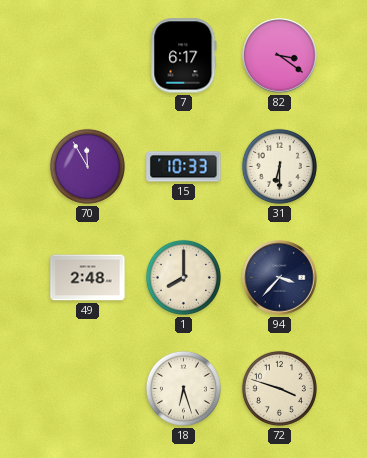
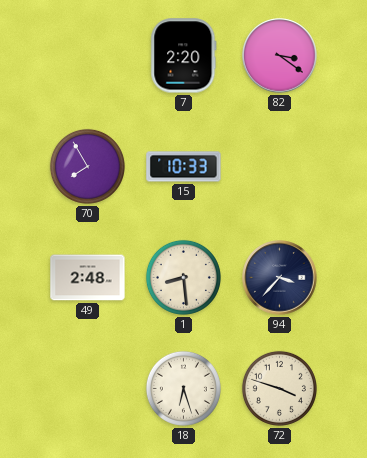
7: 6:17 -> 2:20
70: 11:55 -> 7:55
31: 6:30 -> none
1: 8:00 -> 8:29
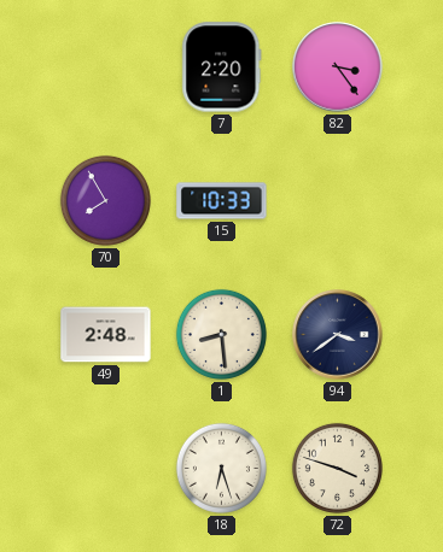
82: 3:21 -> 3:24
94: 3:37 -> 3:39
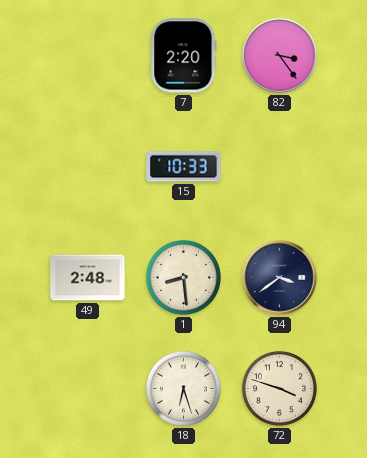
70: 7:55 -> none
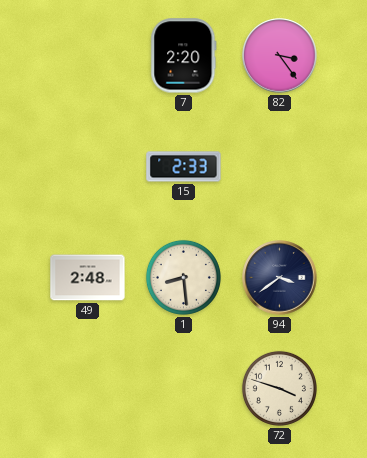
15: 10:33 -> 2:33
18: 6:27 -> none
